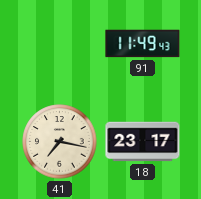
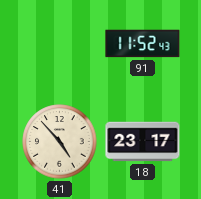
91: 11:49 -> 11:52
41: 7:17 -> 4:53
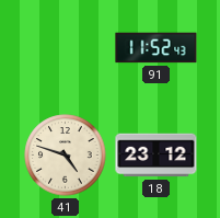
41: 4:53 -> 4:48
18: 23:17 -> 23:12
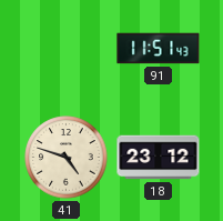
91: 11:52 -> 11:51
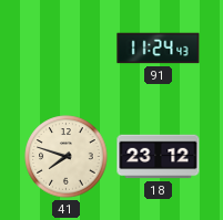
91: 11:51 -> 11:24
41: 4:48 -> 7:48
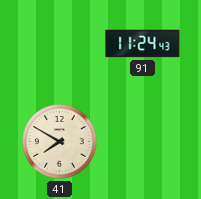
41: 7:48 -> 7:50
18: 23:12 -> none
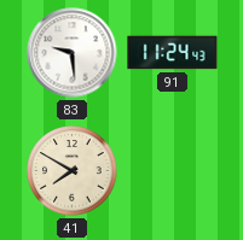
83: none -> 9:29
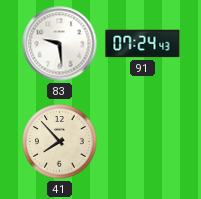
91: 11:24 -> 07:24
41: 7:50 -> 7:53
